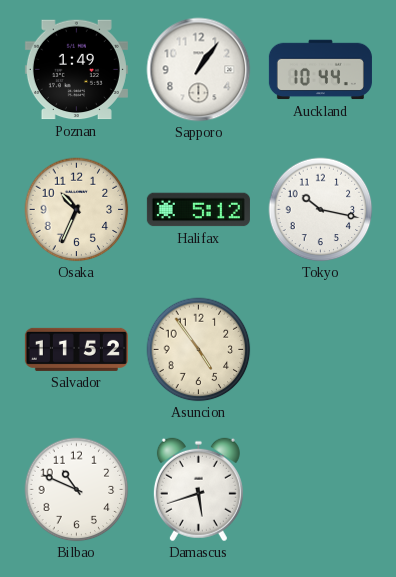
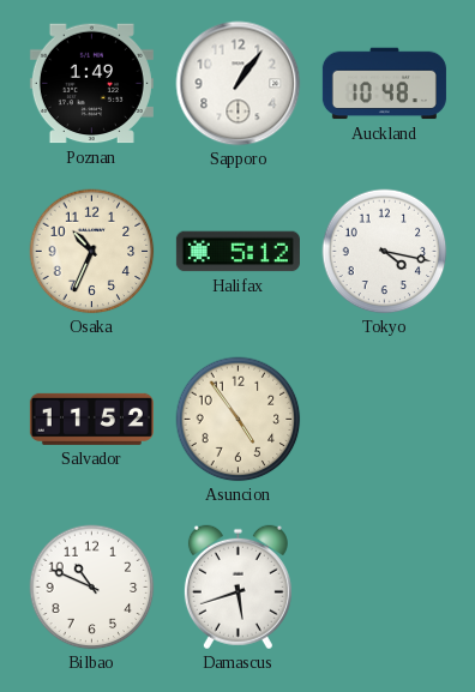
Auckland: 10:44 -> 10:48
Tokyo: 10:17 -> 4:17
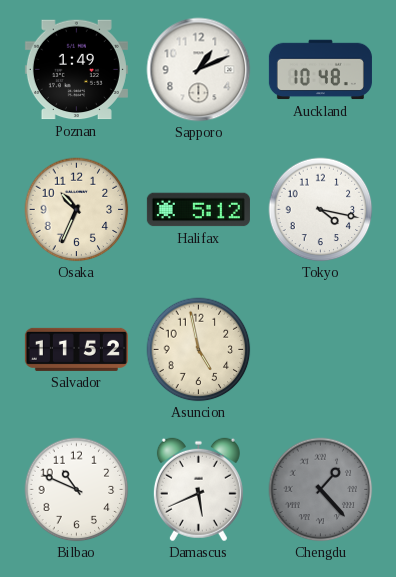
Sapporo: 1:06 -> 1:11
Asuncion: 4:54 -> 4:58
Damascus: 5:42 -> 5:41
Chengdu: none -> 1:23
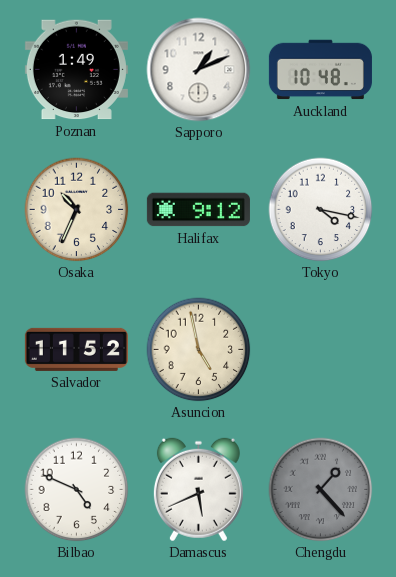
Halifax: 5:12 -> 9:12
Bilbao: 10:49 -> 4:49
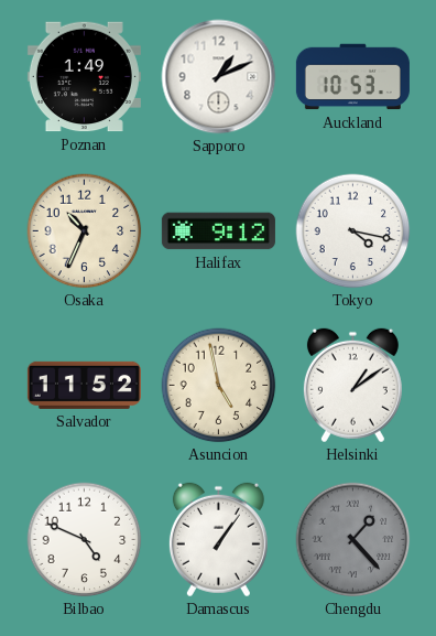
Auckland: 10:48 -> 10:53
Helsinki: none -> 1:09
Damascus: 5:41 -> 1:06
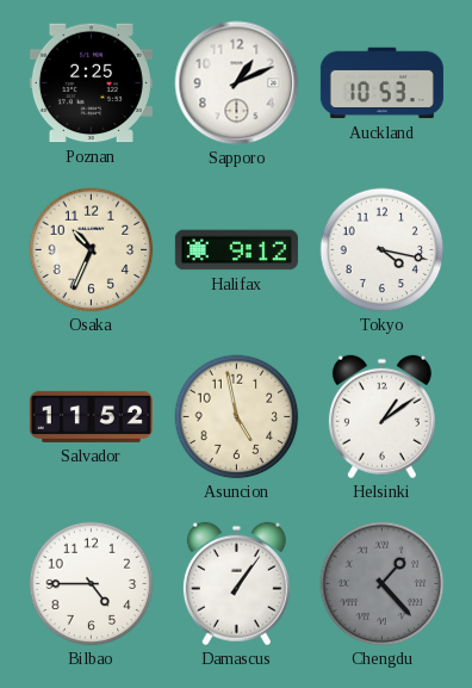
Poznan: 1:49 -> 2:25
Bilbao: 4:49 -> 4:45
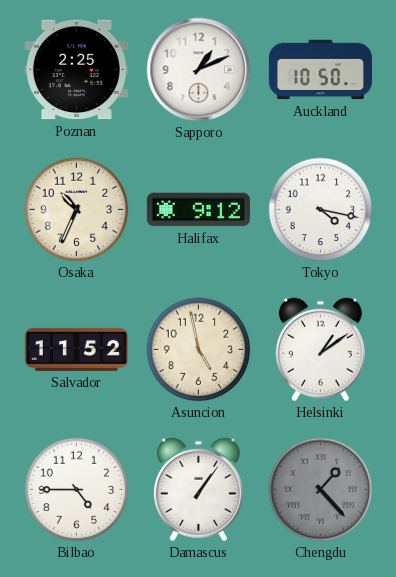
Auckland: 10:53 -> 10:50
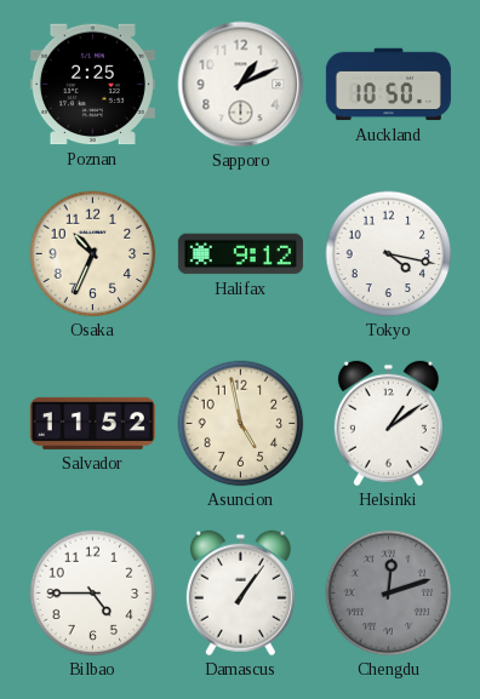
Chengdu: 1:23 -> 12:12
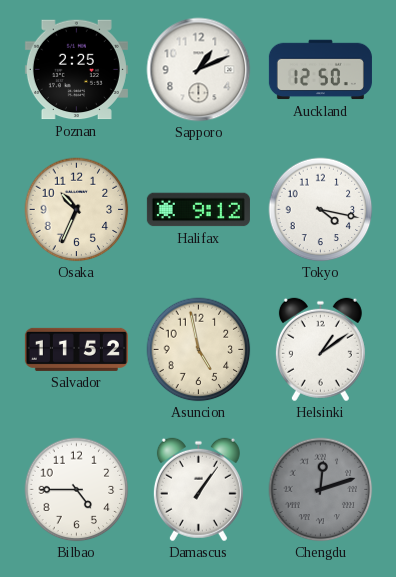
Auckland: 10:50 -> 12:50
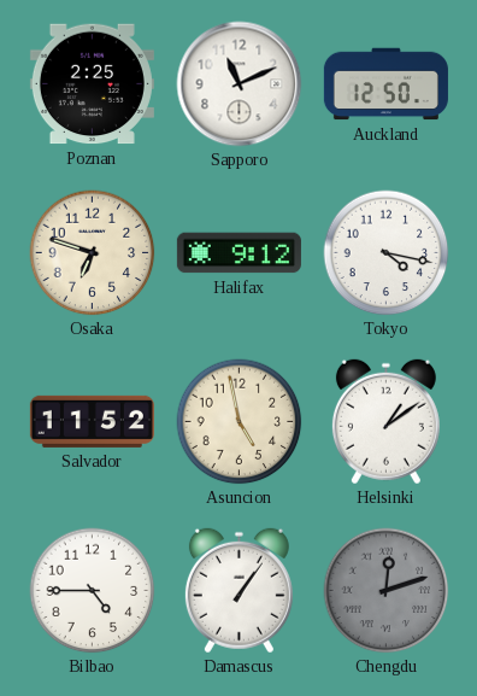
Sapporo: 1:11 -> 11:11
Osaka: 10:34 -> 6:48
